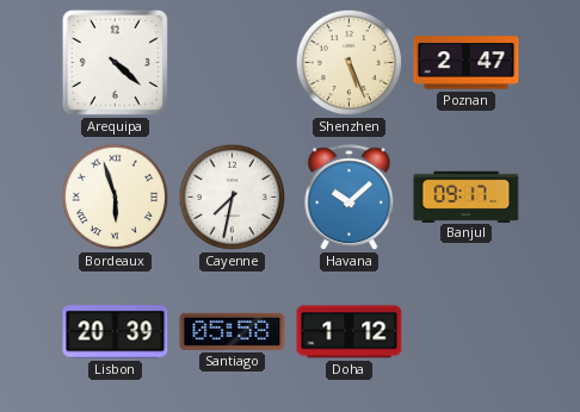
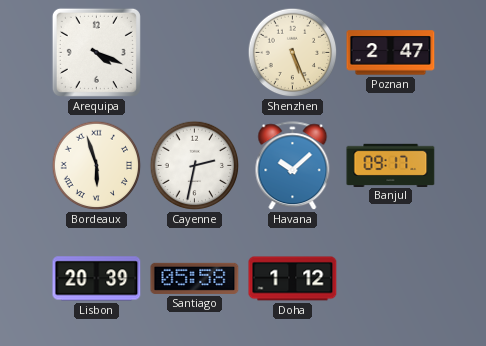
Arequipa: 4:22 -> 4:19
Cayenne: 7:32 -> 2:32
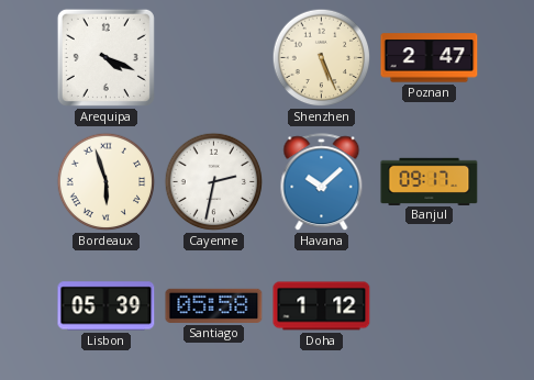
Lisbon: 20:39 -> 05:39
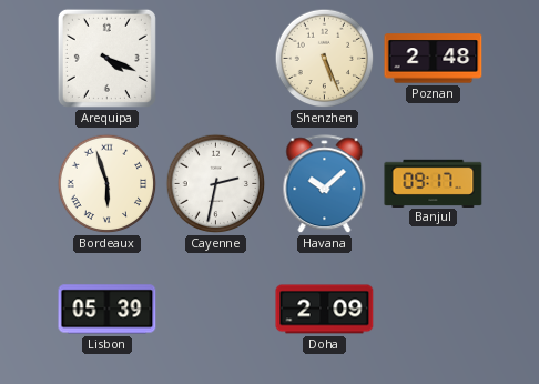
Poznan: 2:47 -> 2:48
Santiago: 05:58 -> none
Doha: 1:12 -> 2:09
